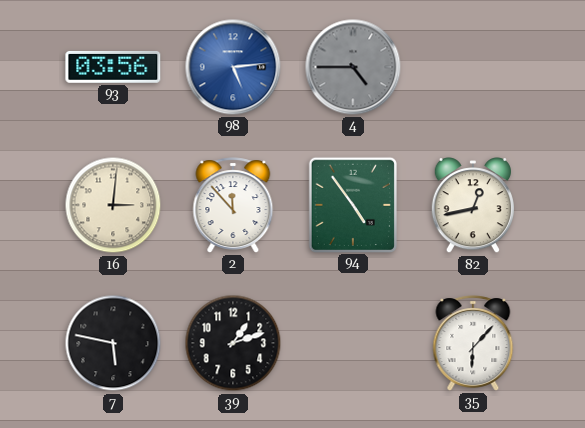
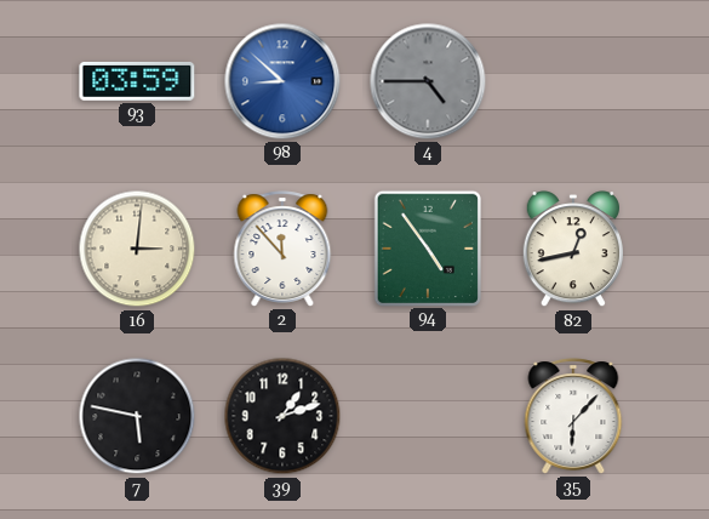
93: 03:56 -> 03:59
98: 5:14 -> 8:52
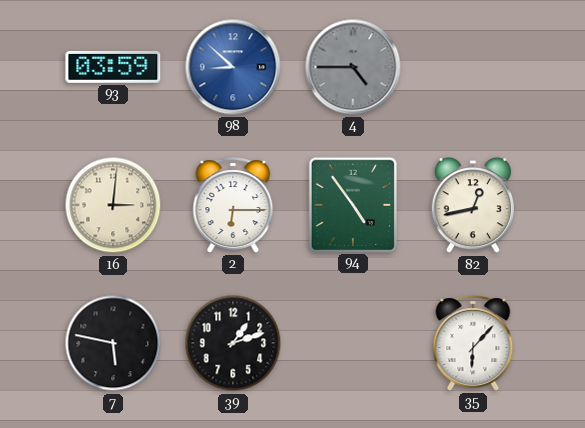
2: 11:53 -> 6:15
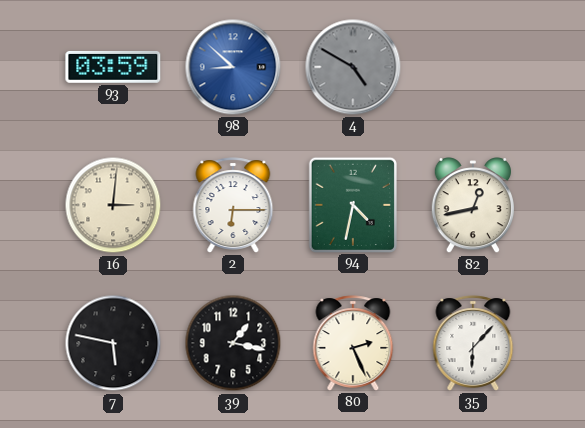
4: 4:45 -> 4:50
94: 4:54 -> 4:32
39: 1:12 -> 1:17
80: none -> 2:26
